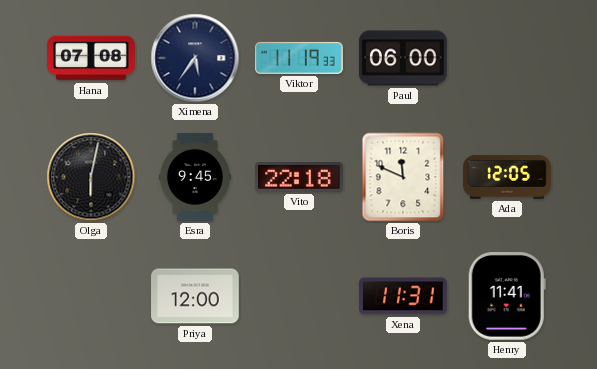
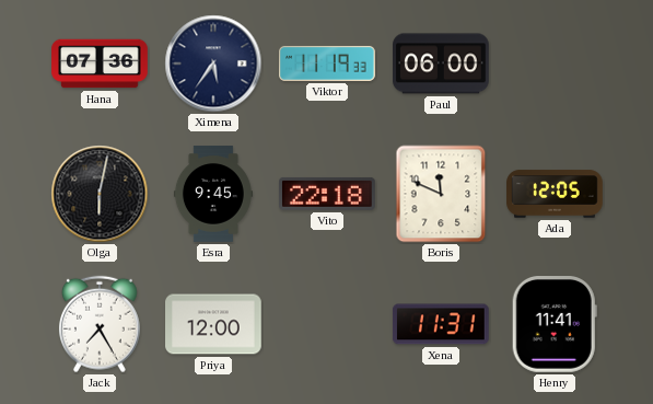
Hana: 07:08 -> 07:36
Jack: none -> 7:25
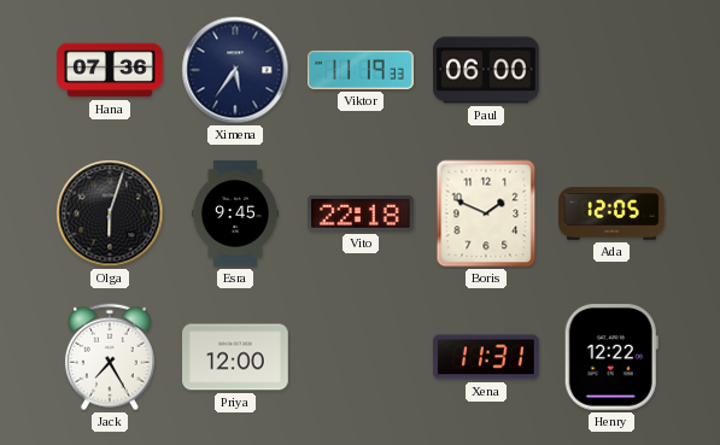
Olga: 6:02 -> 6:03
Boris: 11:49 -> 1:49
Henry: 11:41 -> 12:22
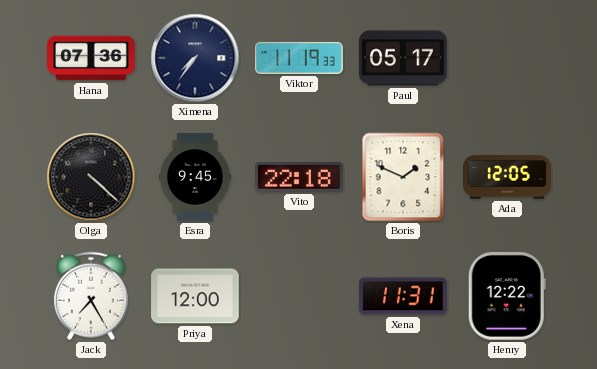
Ximena: 5:36 -> 7:36
Paul: 06:00 -> 05:17
Olga: 6:03 -> 4:22
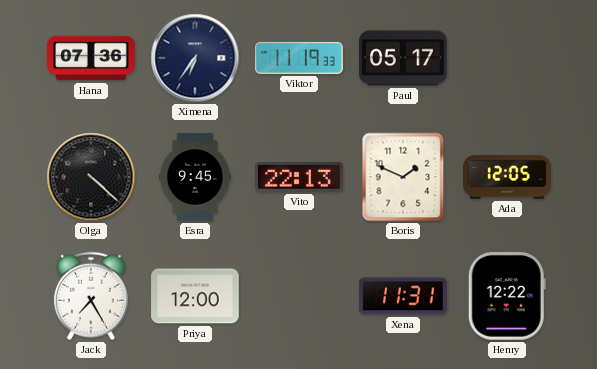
Ximena: 7:36 -> 6:36
Vito: 22:18 -> 22:13
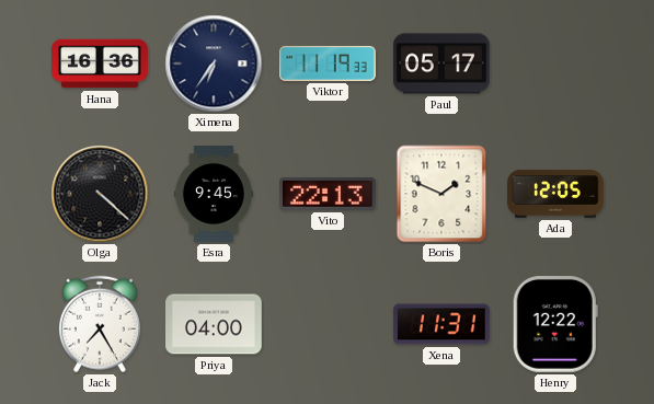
Hana: 07:36 -> 16:36
Priya: 12:00 -> 04:00
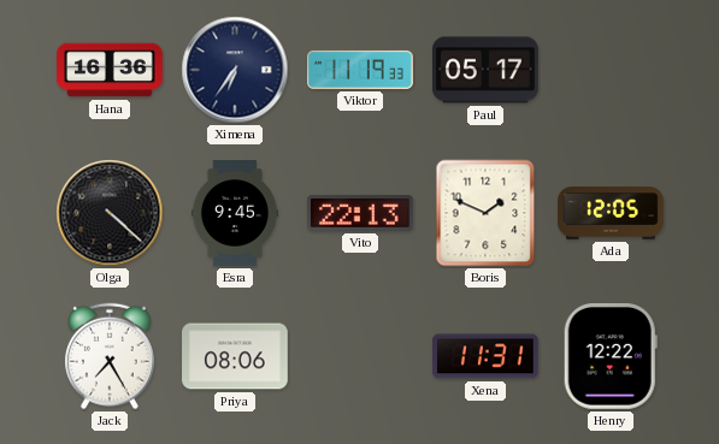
Priya: 04:00 -> 08:06
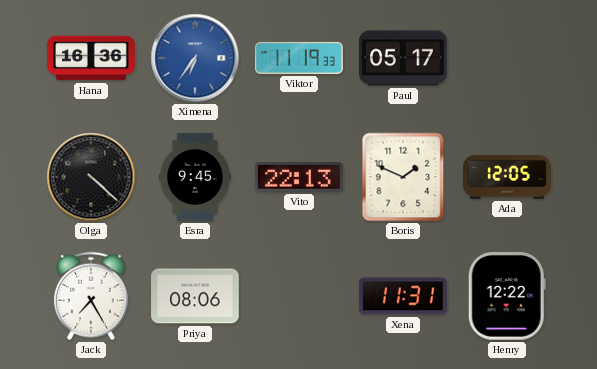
Ximena dial: navy -> blue
